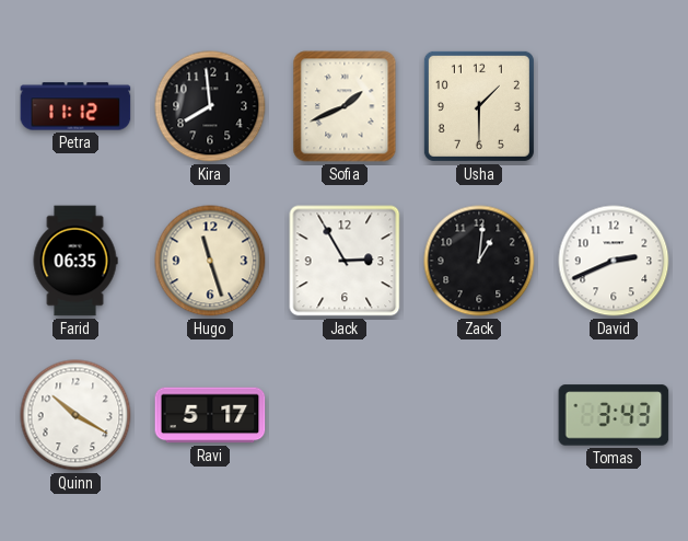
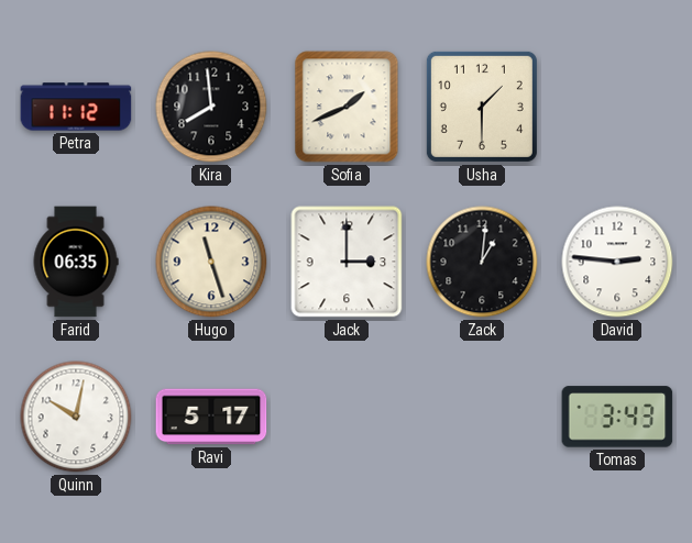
Jack: 2:55 -> 3:00
David: 2:41 -> 2:46
Quinn: 10:20 -> 10:02
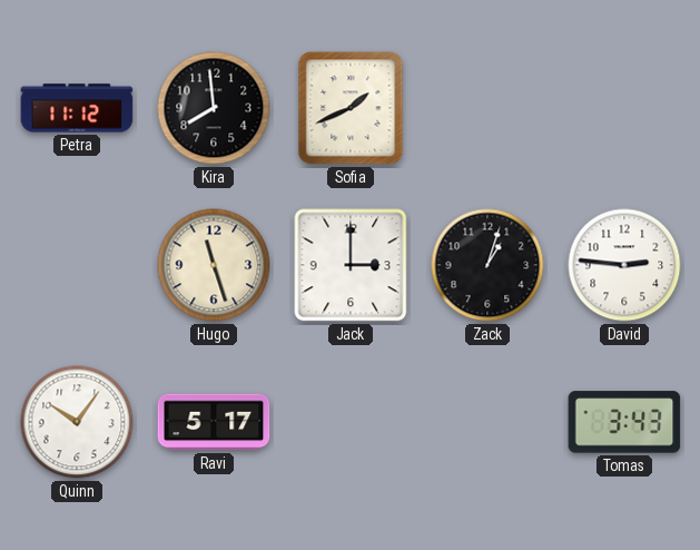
Usha: 1:30 -> none
Farid: 06:35 -> none
Zack: 1:01 -> 1:03
Quinn: 10:02 -> 10:06
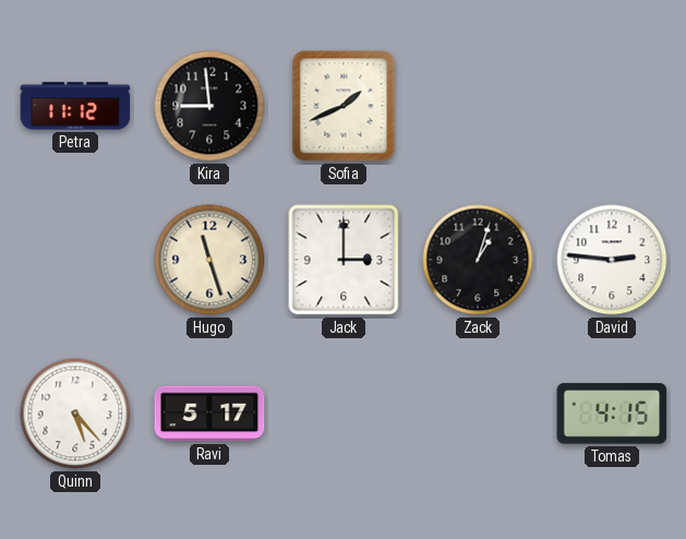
Kira: 7:59 -> 8:59
Quinn: 10:06 -> 5:23
Tomas: 3:43 -> 4:15
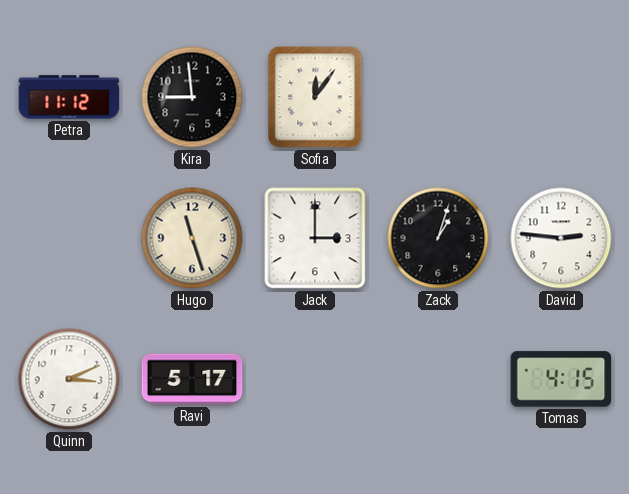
Sofia: 1:41 -> 12:06
Quinn: 5:23 -> 3:11
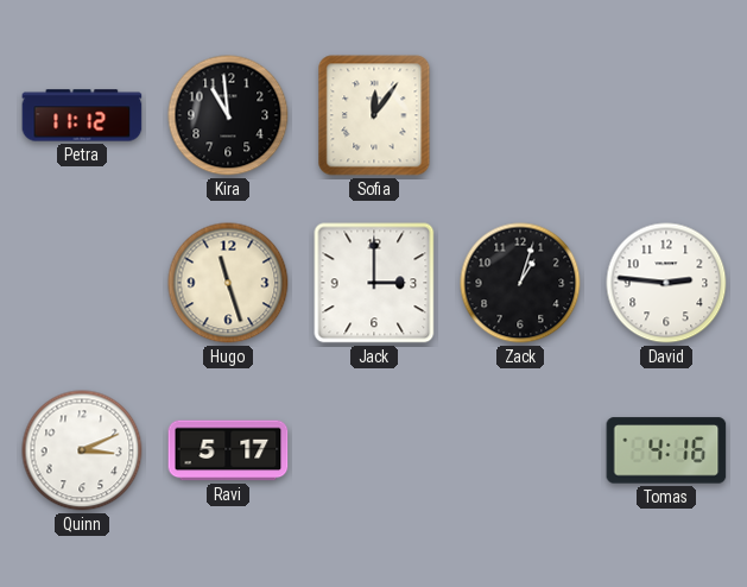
Kira: 8:59 -> 10:59
Tomas: 4:15 -> 4:16
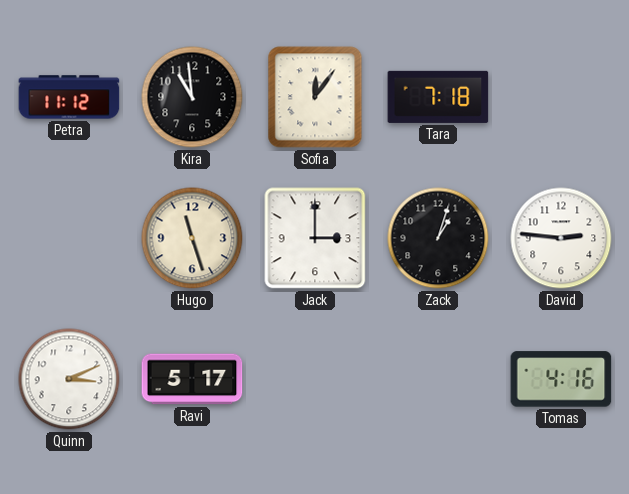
Tara: none -> 7:18
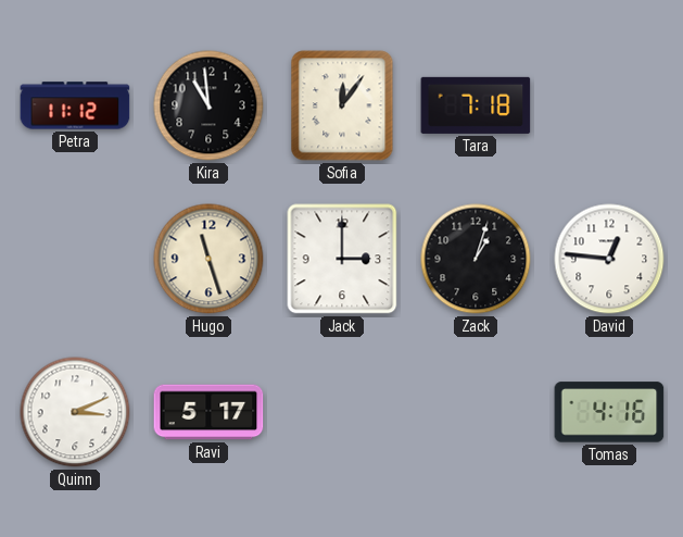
David: 2:46 -> 12:46
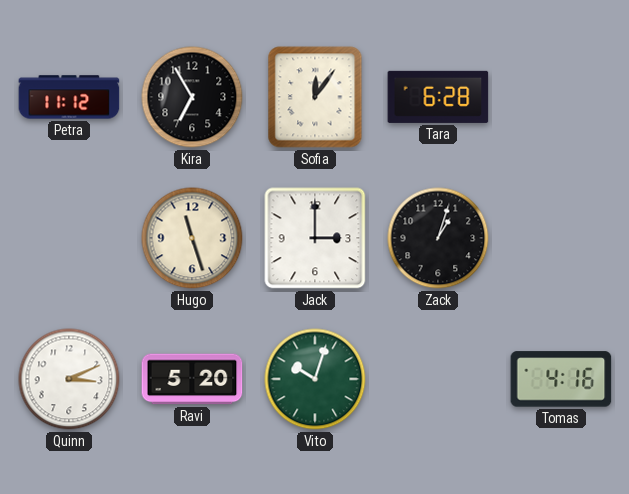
Kira: 10:59 -> 6:55
Tara: 7:18 -> 6:28
David: 12:46 -> none
Ravi: 5:17 -> 5:20
Vito: none -> 10:03
